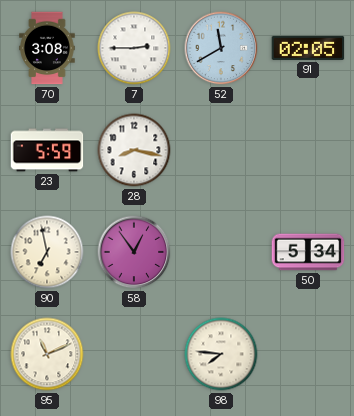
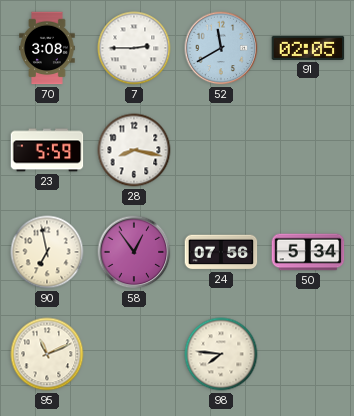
24: none -> 07:56
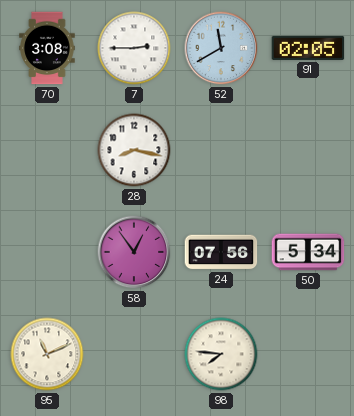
23: 5:59 -> none
90: 6:58 -> none
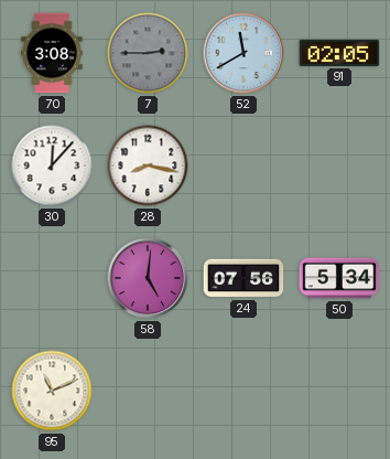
7 dial: white -> grey
30: none -> 12:07
58: 12:54 -> 5:01
98: 7:46 -> none
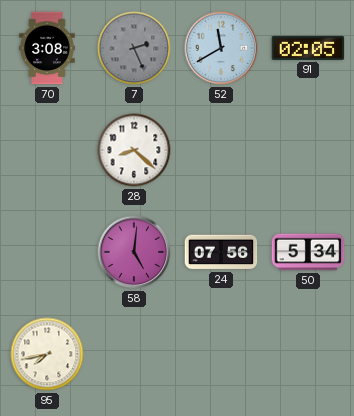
7: 2:45 -> 2:26
30: 12:07 -> none
28: 8:17 -> 8:22
95: 11:11 -> 7:43
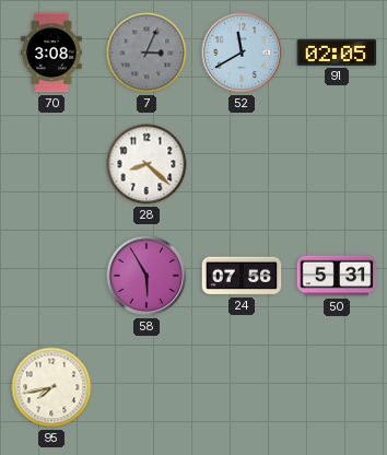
7: 2:26 -> 3:04
58: 5:01 -> 5:55
50: 5:34 -> 5:31
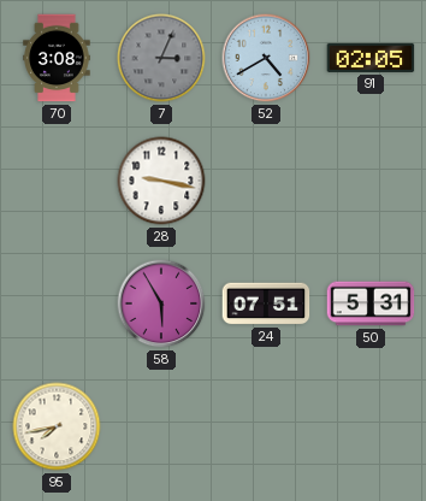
52: 11:40 -> 4:40
28: 8:22 -> 9:17
24: 07:56 -> 07:51
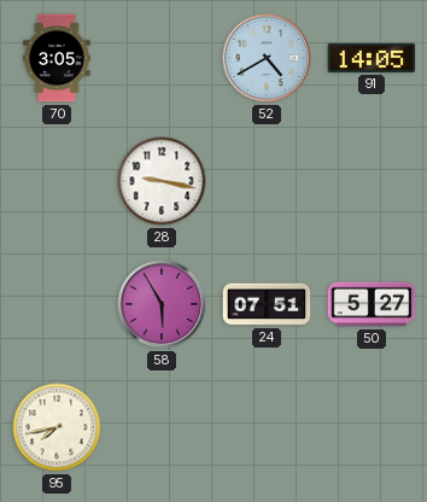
70: 3:08 -> 3:05
7: 3:04 -> none
91: 02:05 -> 14:05
50: 5:31 -> 5:27
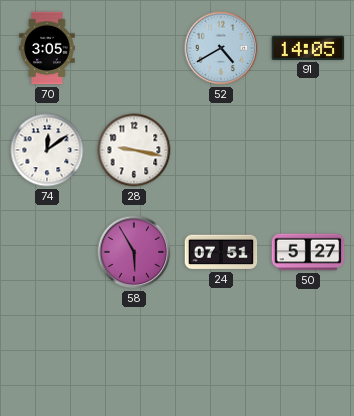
74: none -> 12:09
95: 7:43 -> none
